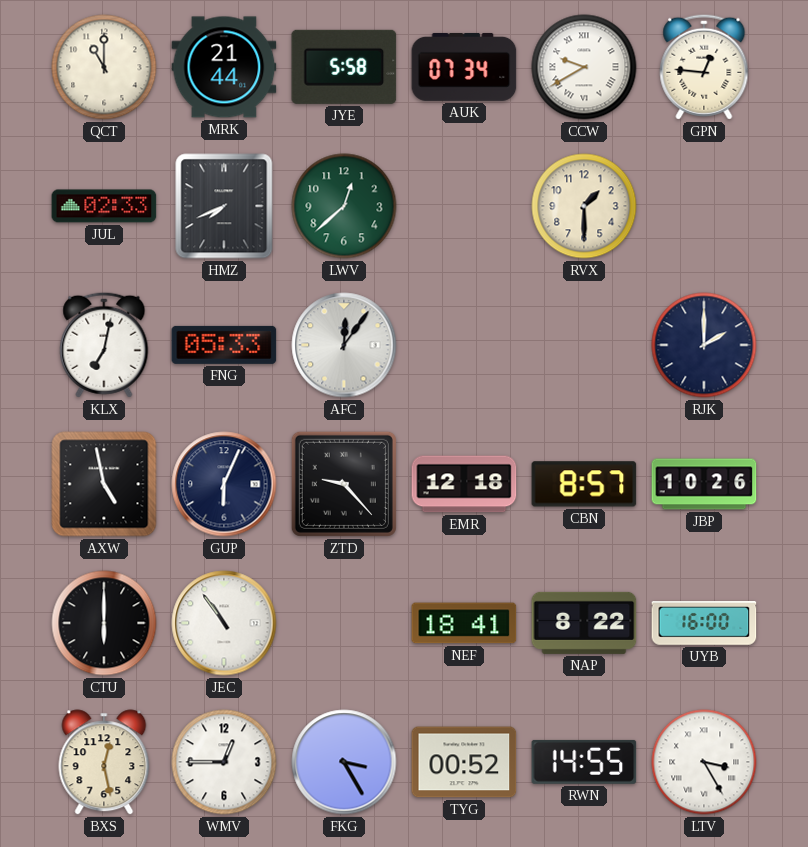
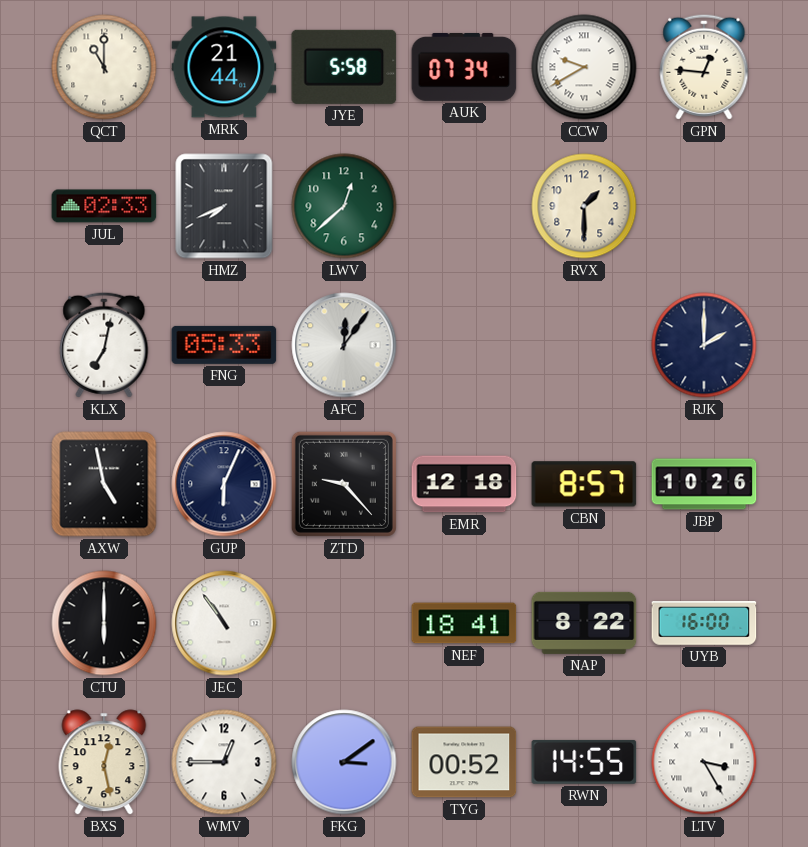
FKG: 3:25 -> 3:09
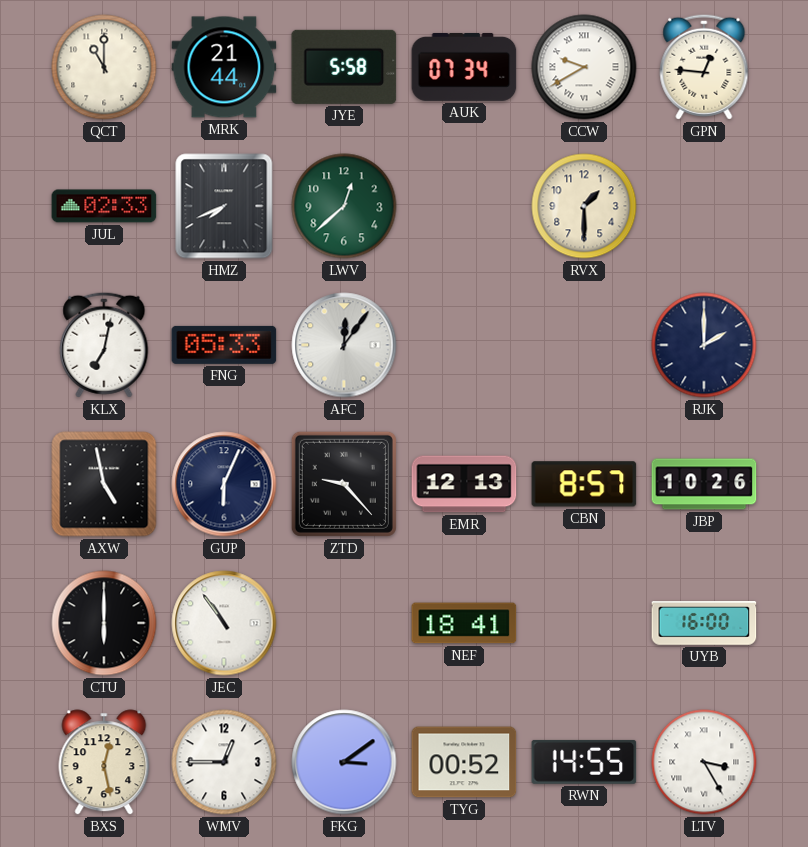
EMR: 12:18 -> 12:13
NAP: 8:22 -> none
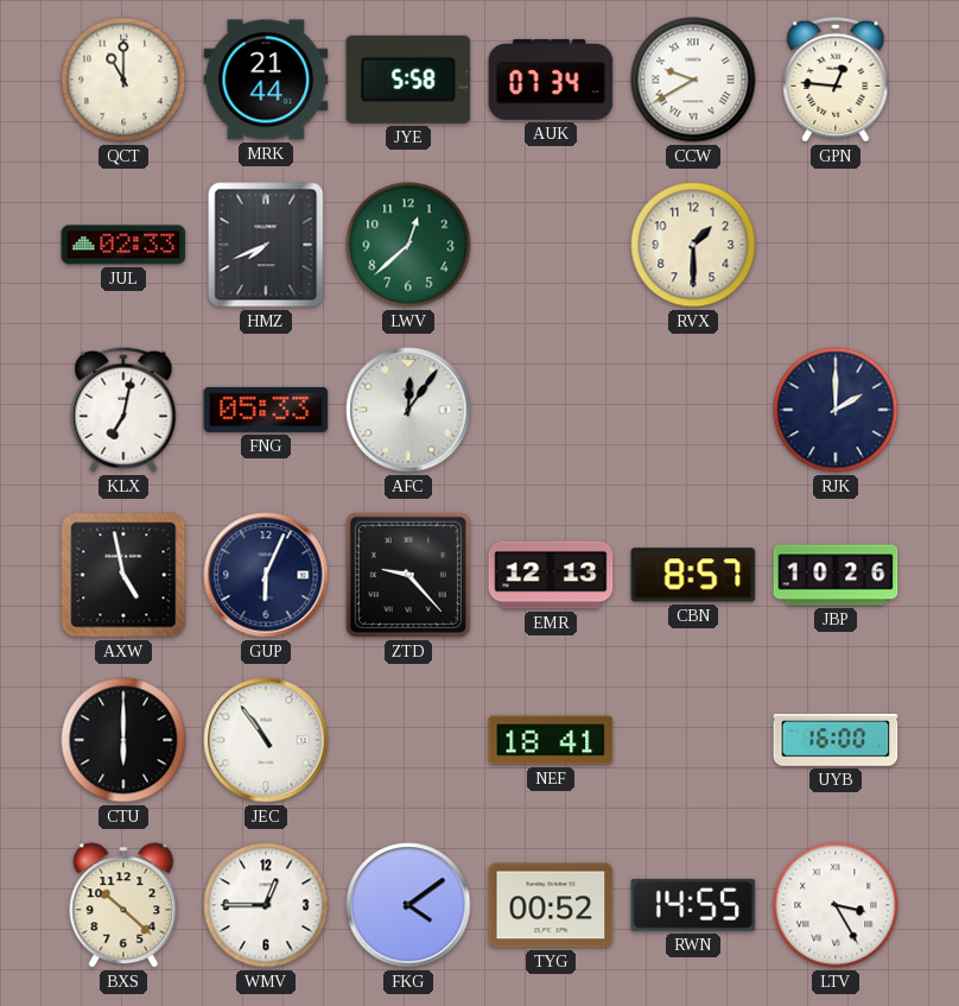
BXS: 12:28 -> 10:22
FKG: 3:09 -> 4:09
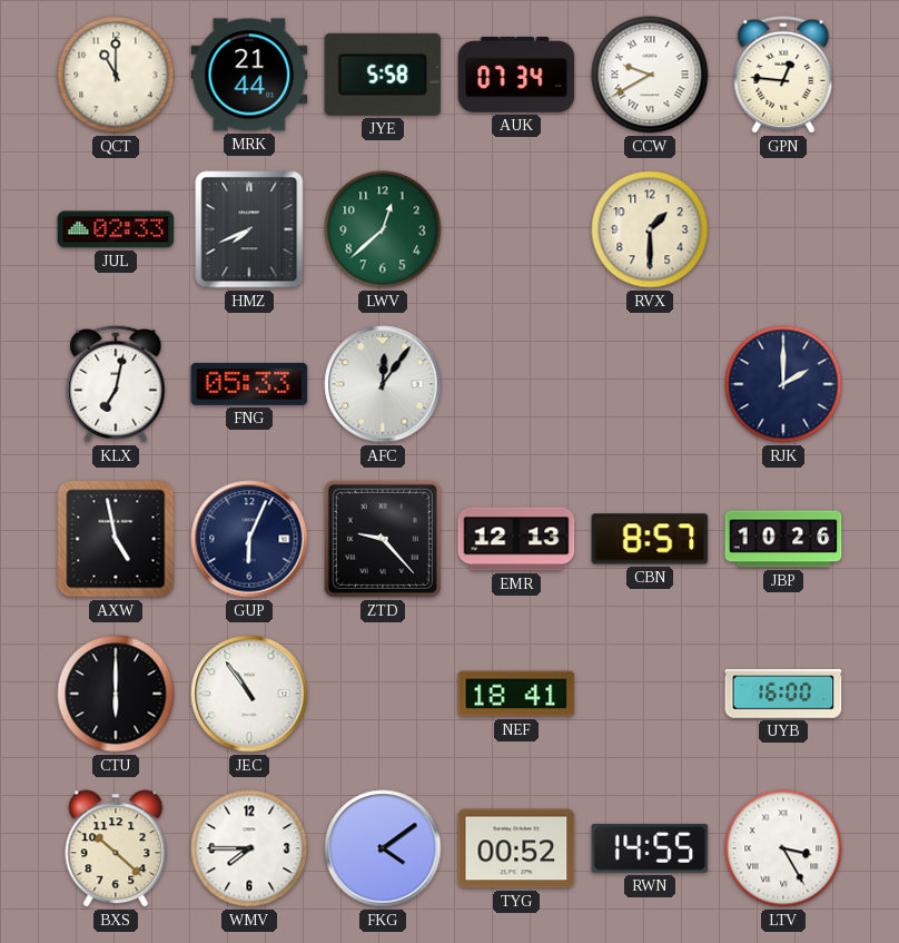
WMV: 12:45 -> 7:45
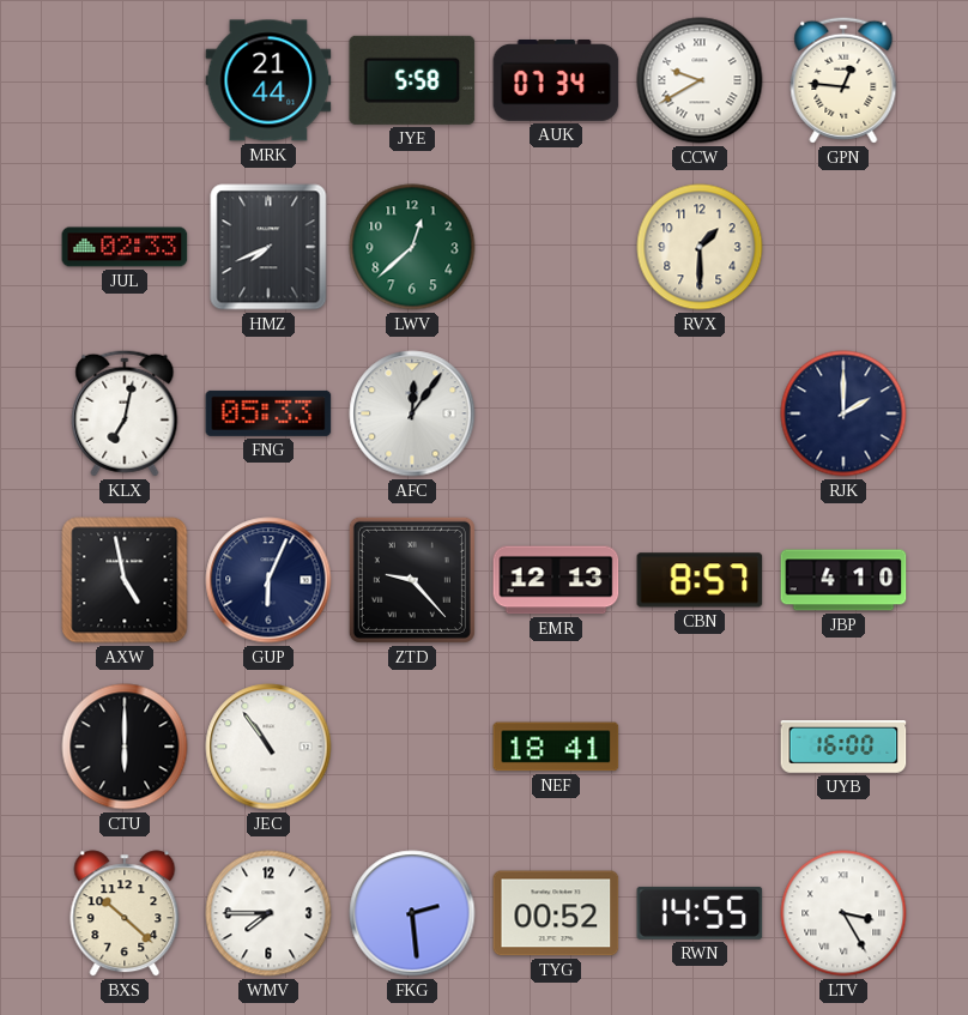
QCT: 11:00 -> none
JBP: 10:26 -> 4:10
FKG: 4:09 -> 2:29
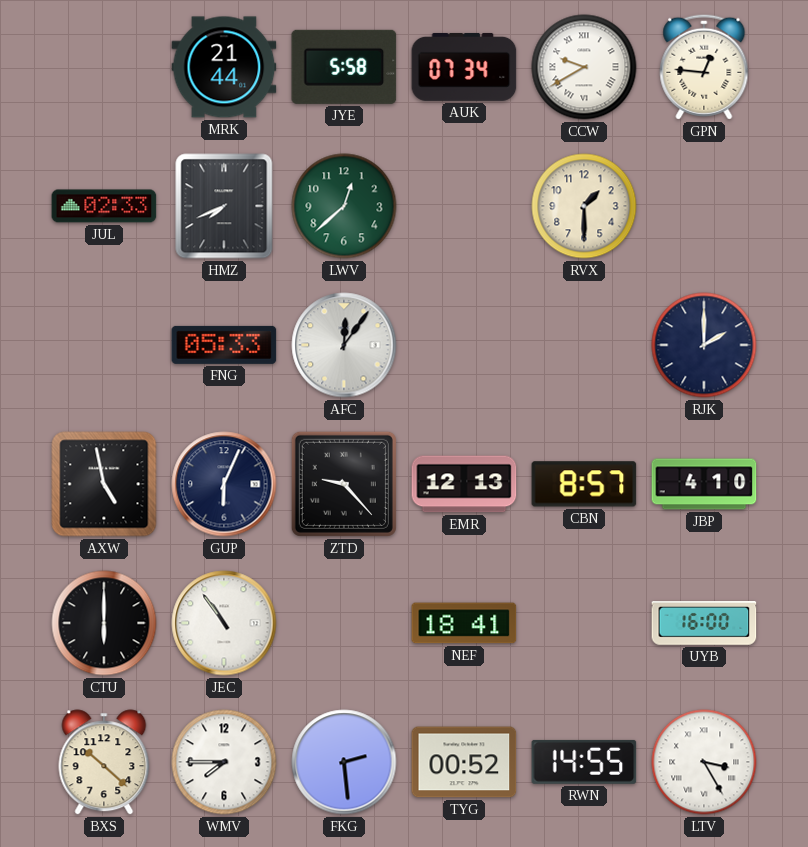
KLX: 7:02 -> none
